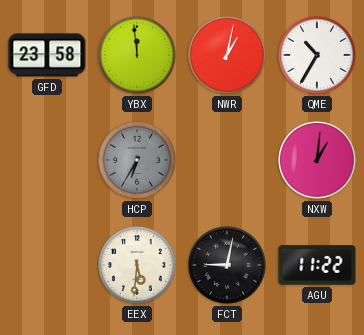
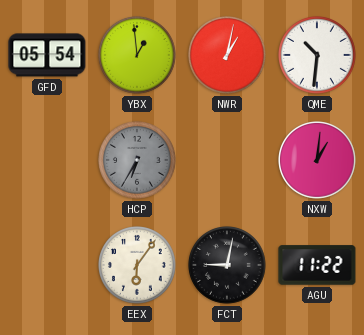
GFD: 23:58 -> 05:54
YBX: 11:59 -> 12:59
QME: 10:35 -> 10:31
EEX: 5:31 -> 6:06
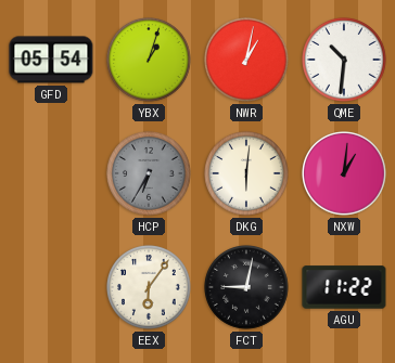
YBX: 12:59 -> 1:03
DKG: none -> 6:01
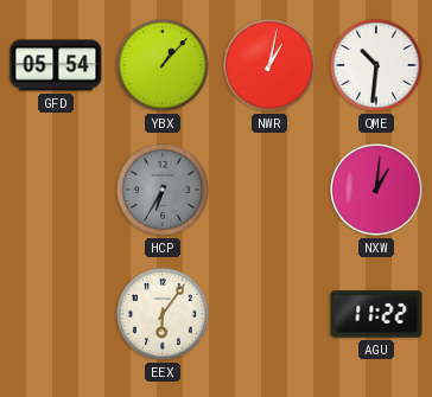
YBX: 1:03 -> 1:07
DKG: 6:01 -> none
FCT: 9:02 -> none
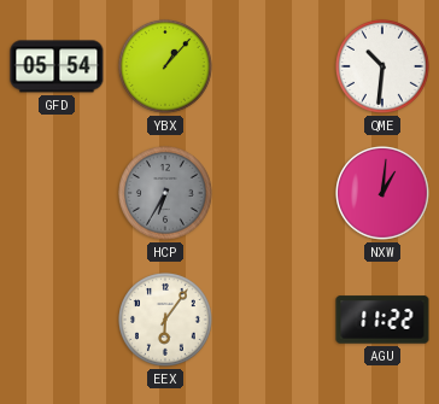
NWR: 1:02 -> none
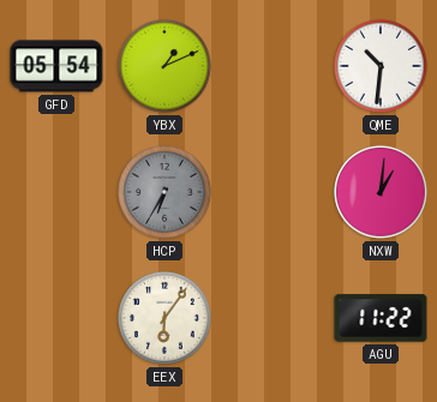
YBX: 1:07 -> 1:11
